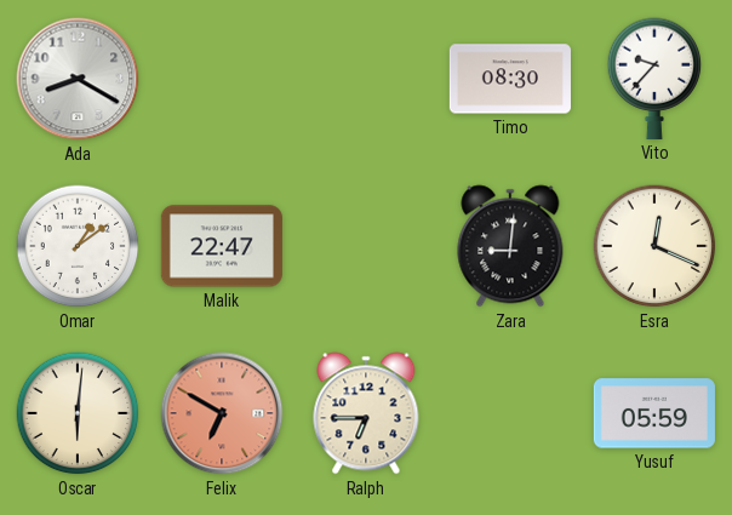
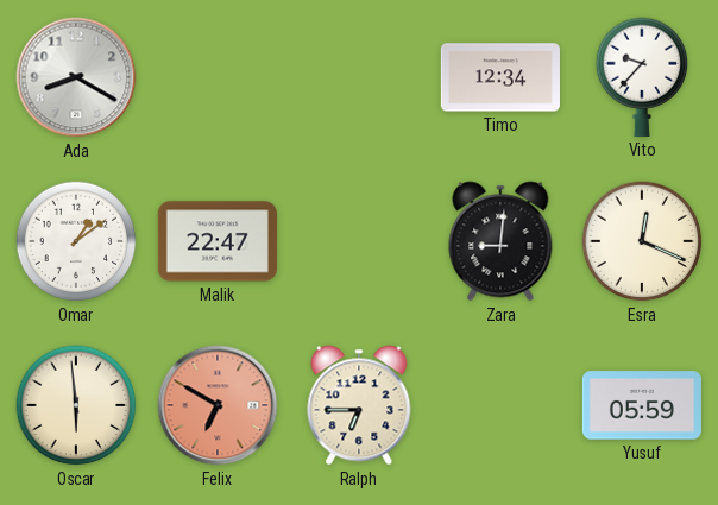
Timo: 08:30 -> 12:34
Oscar: 6:01 -> 5:59
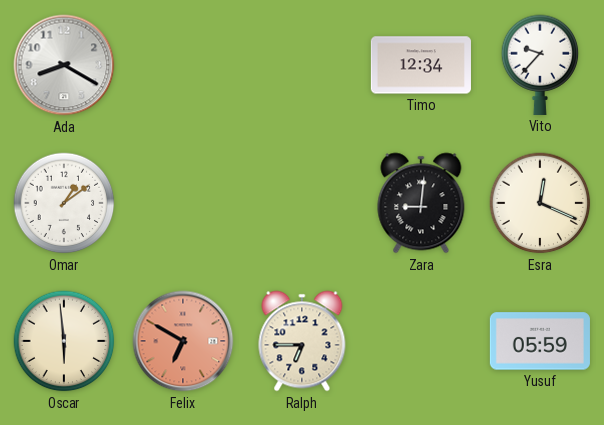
Malik: 22:47 -> none
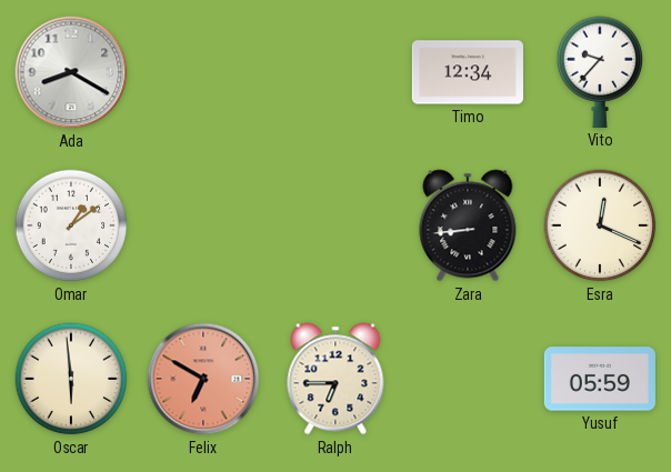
Zara: 9:01 -> 8:44
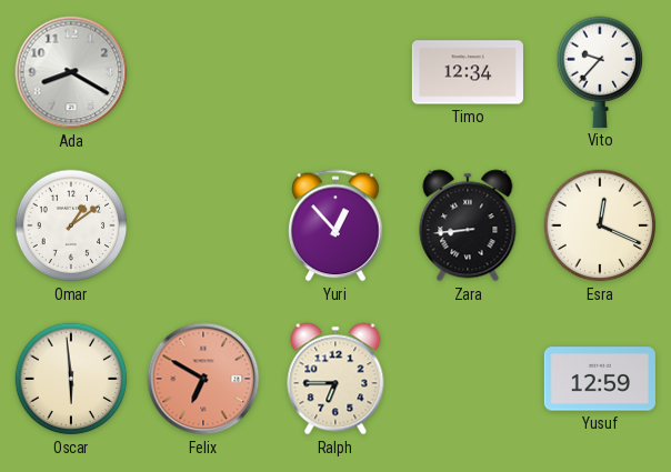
Yuri: none -> 12:53
Yusuf: 05:59 -> 12:59
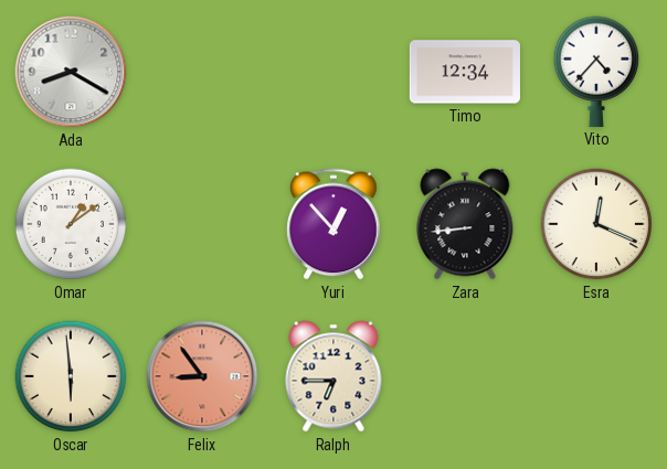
Vito: 9:37 -> 4:37
Felix: 6:50 -> 8:54
Yusuf: 12:59 -> none
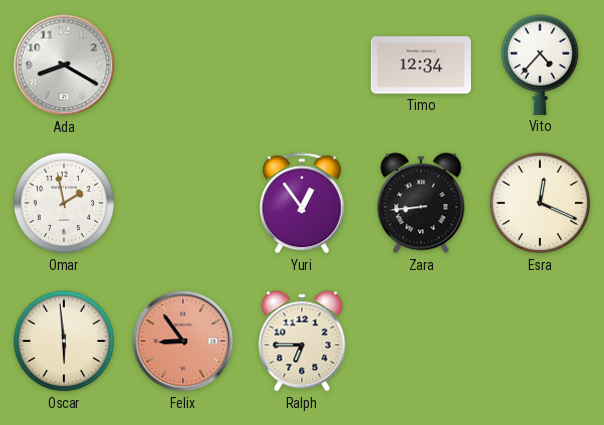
Omar: 1:09 -> 1:58
Yuri: 12:53 -> 12:54
